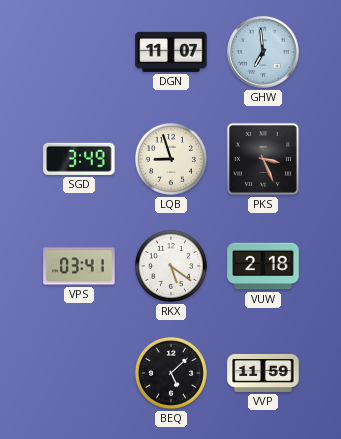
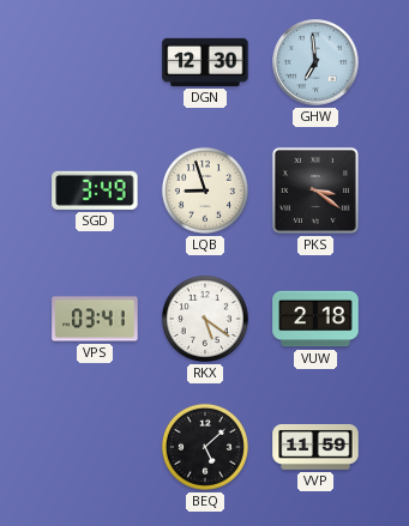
DGN: 11:07 -> 12:30
PKS: 3:26 -> 3:21
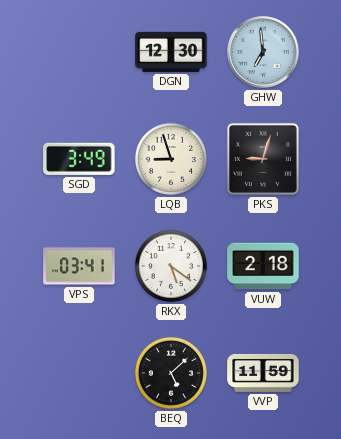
PKS: 3:21 -> 9:03
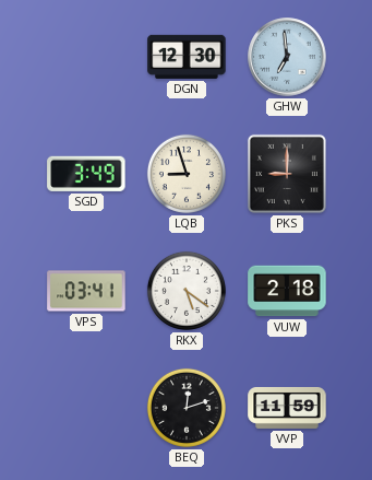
PKS: 9:03 -> 9:00
BEQ: 5:08 -> 12:12
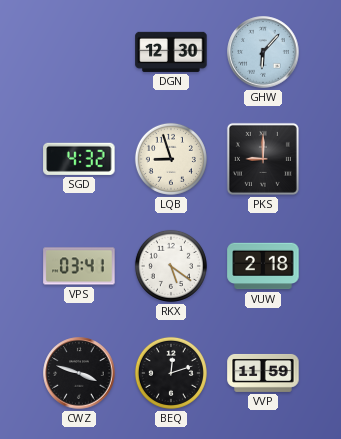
GHW: 6:59 -> 6:07
SGD: 3:49 -> 4:32
CWZ: none -> 3:48
